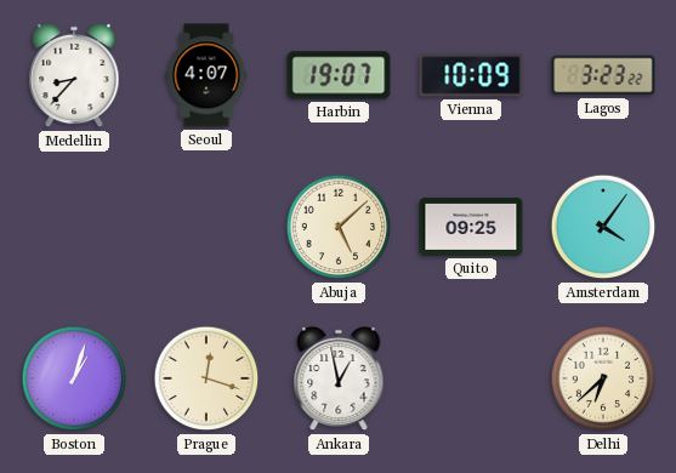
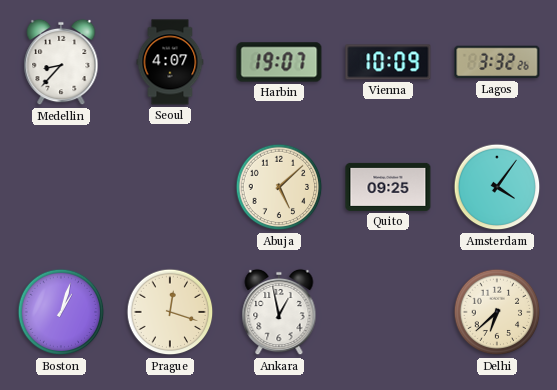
Lagos: 3:23 -> 3:32
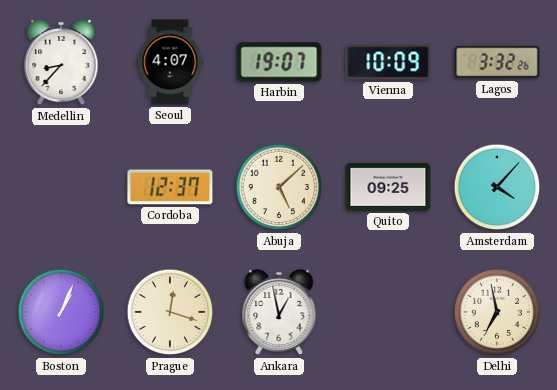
Cordoba: none -> 12:37
Amsterdam: 4:06 -> 4:07
Boston: 1:03 -> 1:04
Delhi: 6:38 -> 6:58
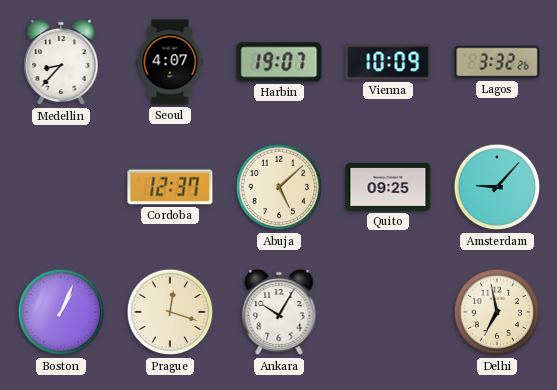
Amsterdam: 4:07 -> 9:07
Ankara: 12:58 -> 10:05
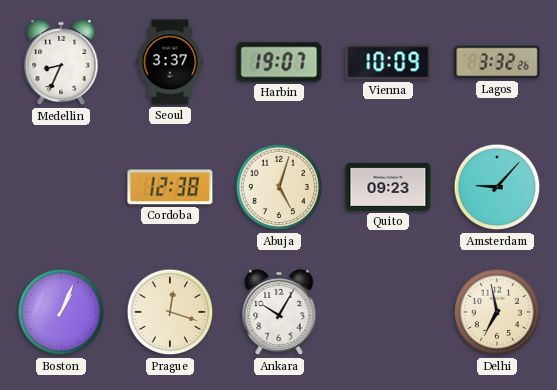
Medellin: 8:37 -> 8:34
Seoul: 4:07 -> 3:37
Cordoba: 12:37 -> 12:38
Abuja: 5:08 -> 5:03
Quito: 09:25 -> 09:23
